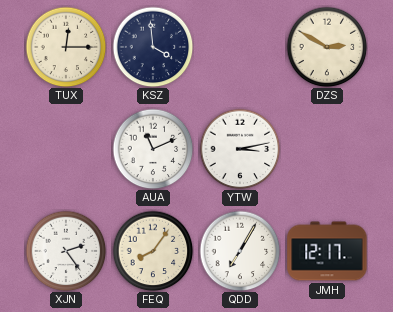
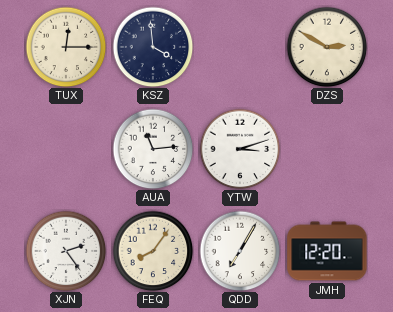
AUA: 11:11 -> 11:14
YTW: 3:13 -> 3:12
JMH: 12:17 -> 12:20
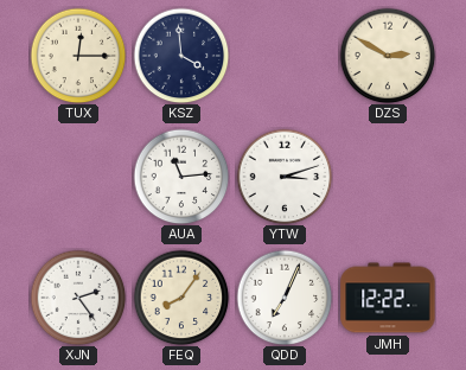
QDD: 7:05 -> 7:04
JMH: 12:20 -> 12:22
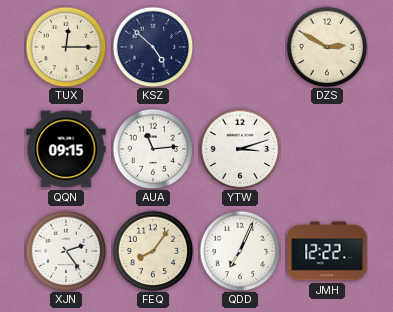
KSZ: 3:59 -> 4:52
QQN: none -> 09:15
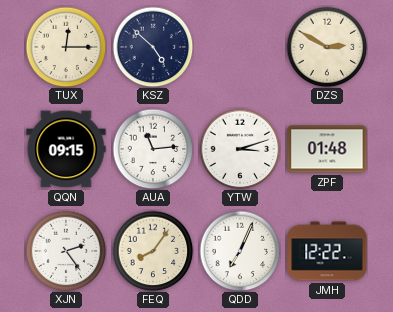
ZPF: none -> 01:48
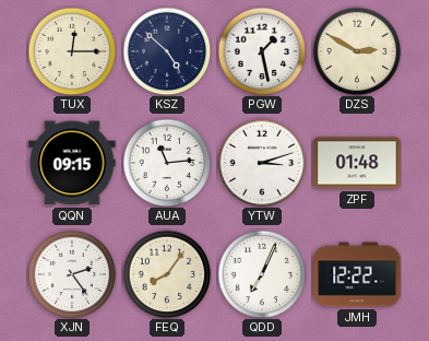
PGW: none -> 1:28
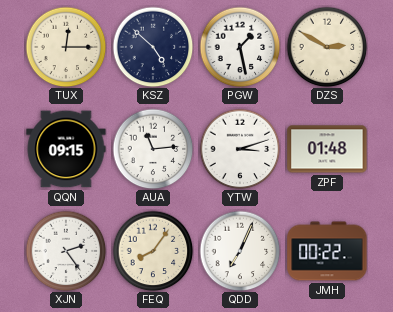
JMH: 12:22 -> 00:22
